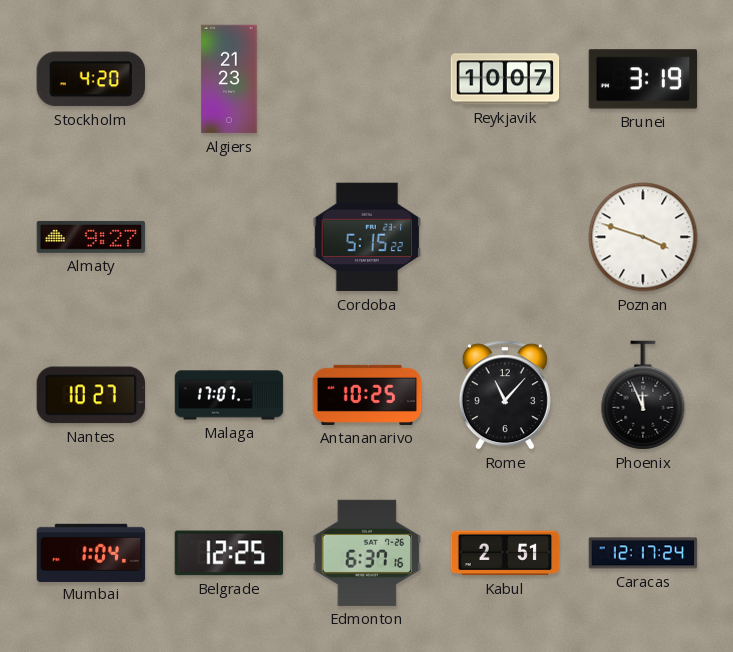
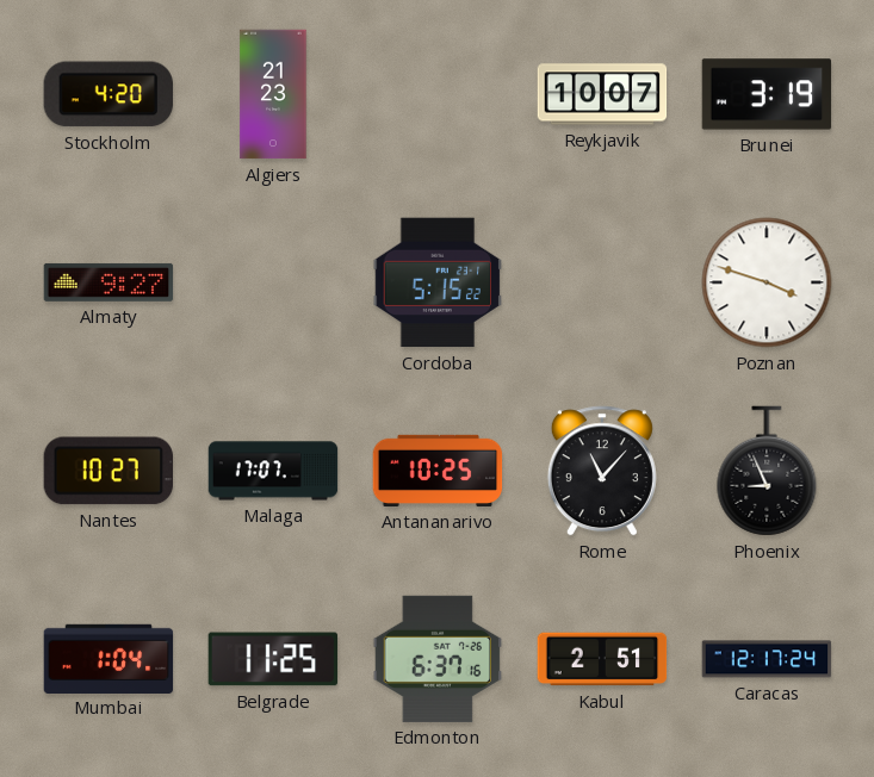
Phoenix: 11:56 -> 8:56
Belgrade: 12:25 -> 11:25
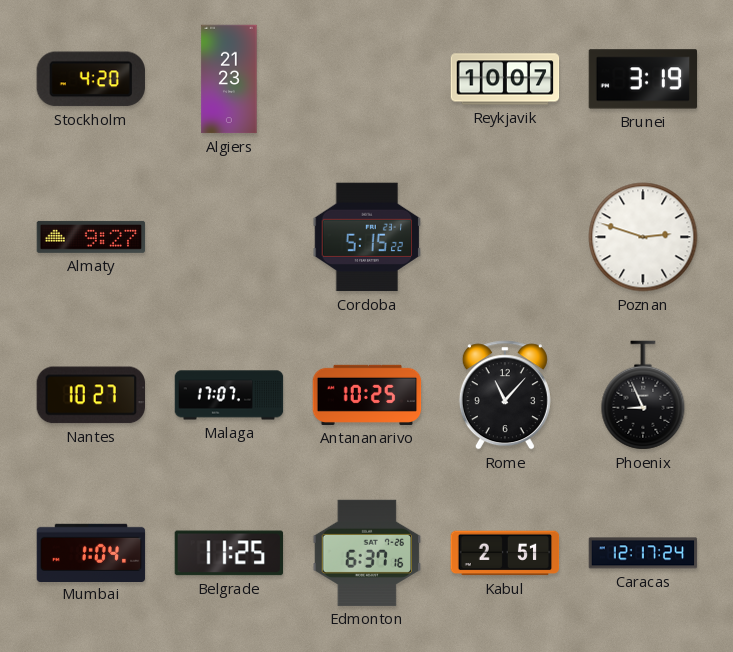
Poznan: 3:48 -> 2:48
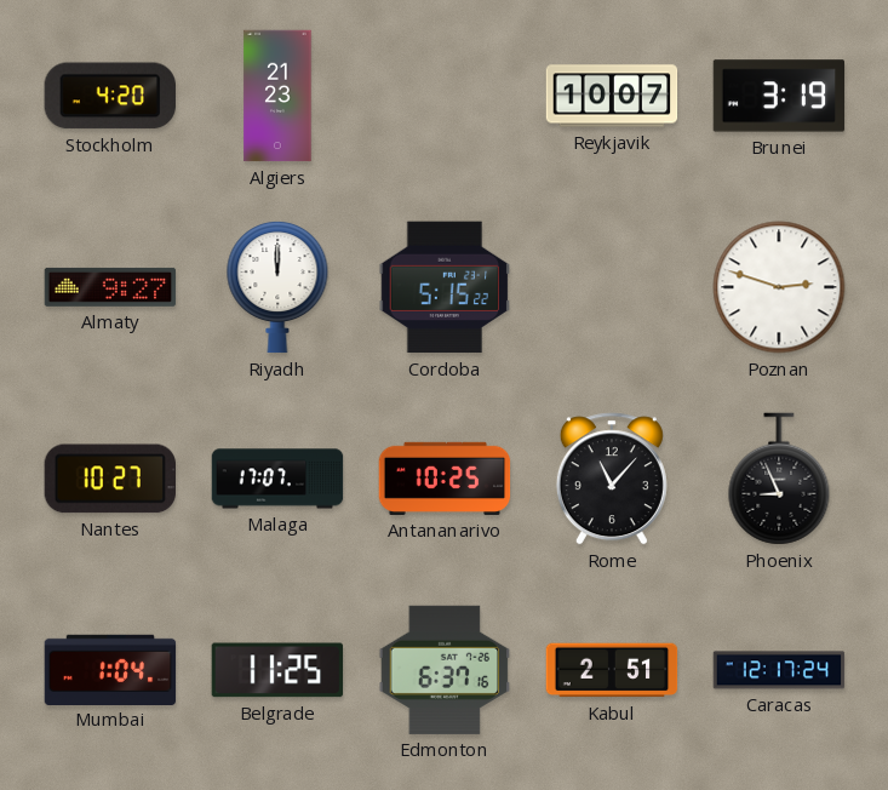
Riyadh: none -> 12:00
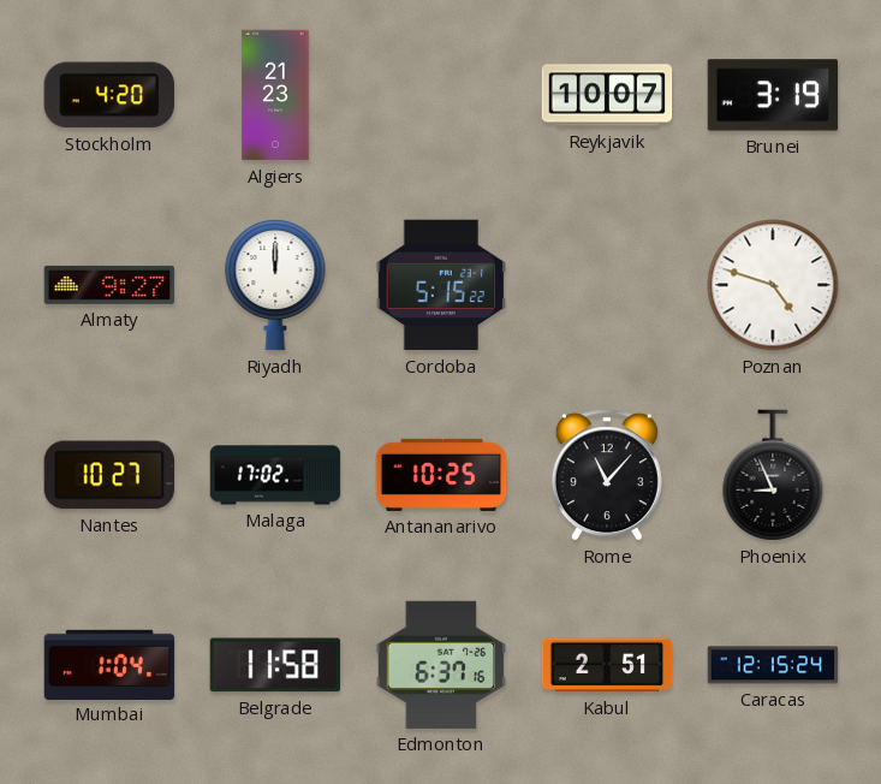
Poznan: 2:48 -> 4:48
Malaga: 17:07 -> 17:02
Belgrade: 11:25 -> 11:58
Caracas: 12:17 -> 12:15
